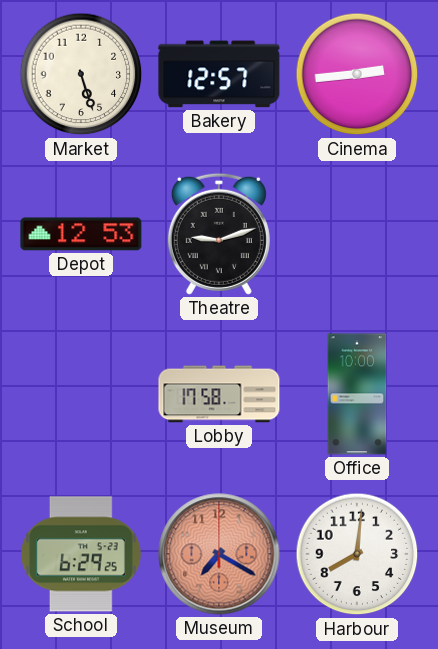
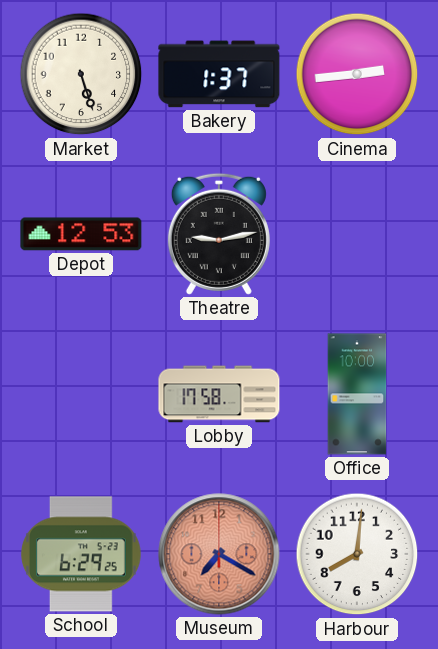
Bakery: 12:57 -> 1:37
Theatre: 9:12 -> 9:13
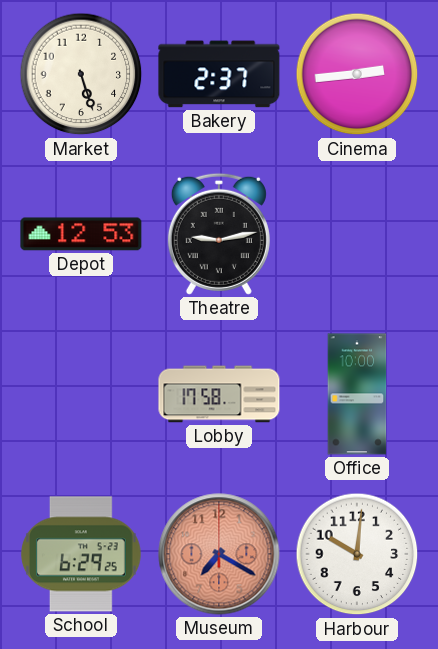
Bakery: 1:37 -> 2:37
Harbour: 8:01 -> 10:01
